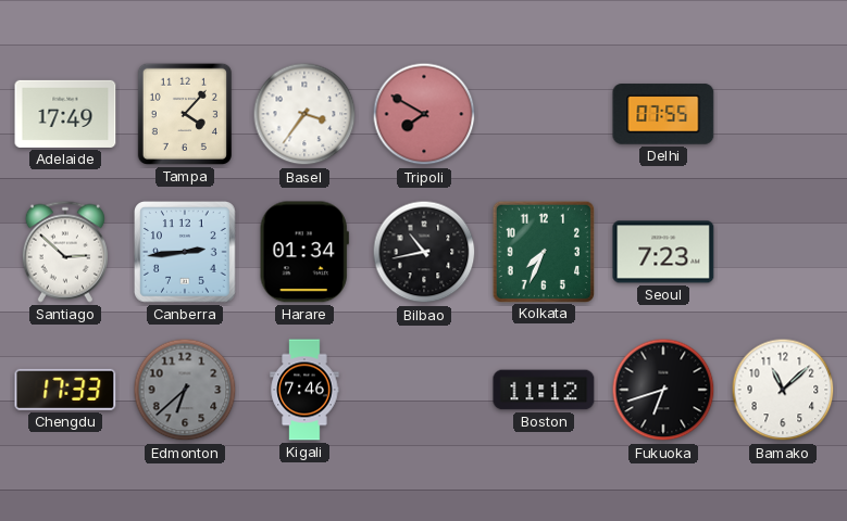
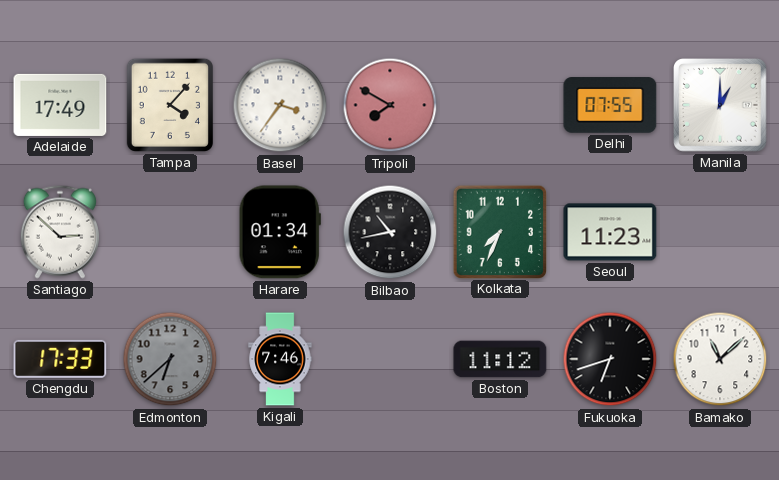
Manila: none -> 1:00
Canberra: 2:44 -> none
Seoul: 7:23 -> 11:23
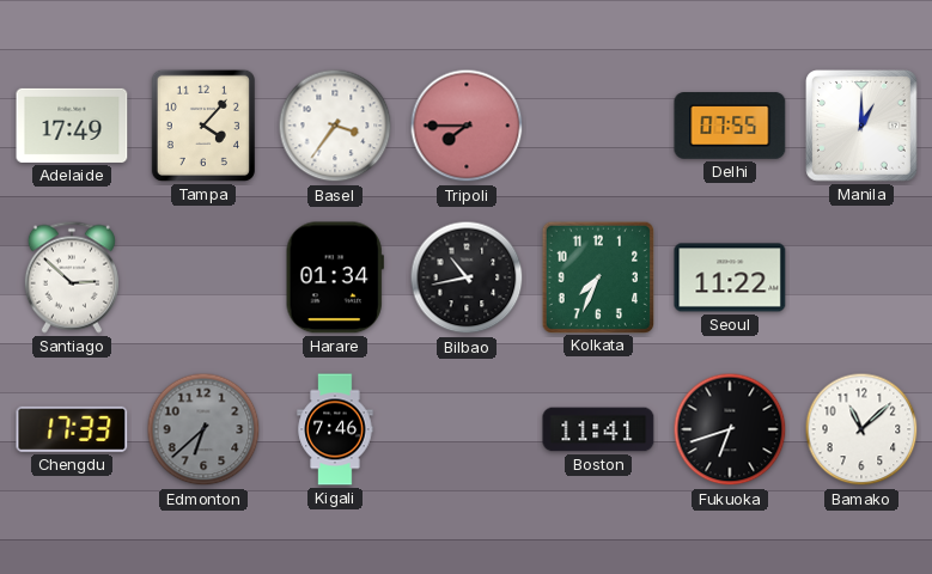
Tripoli: 7:50 -> 7:45
Seoul: 11:23 -> 11:22
Boston: 11:12 -> 11:41
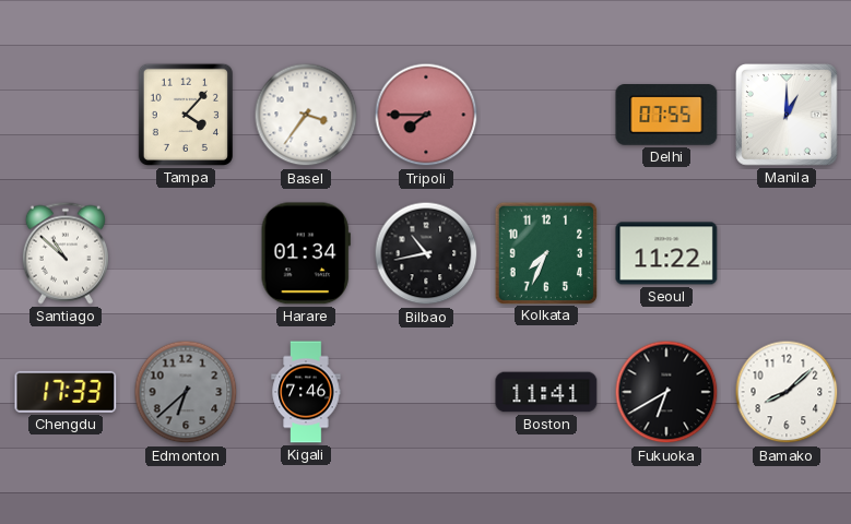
Adelaide: 17:49 -> none
Santiago: 2:52 -> 10:52
Fukuoka: 6:42 -> 6:40
Bamako: 11:08 -> 8:08
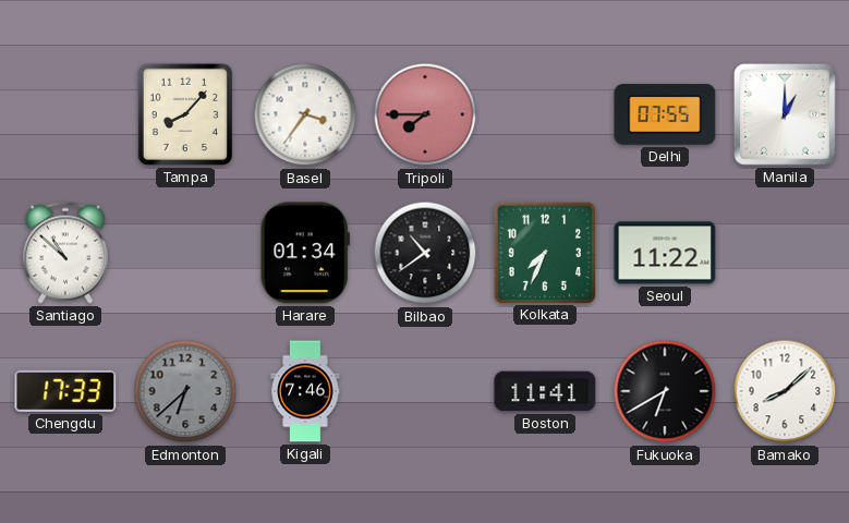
Tampa: 4:07 -> 8:07
Bilbao: 10:43 -> 10:39
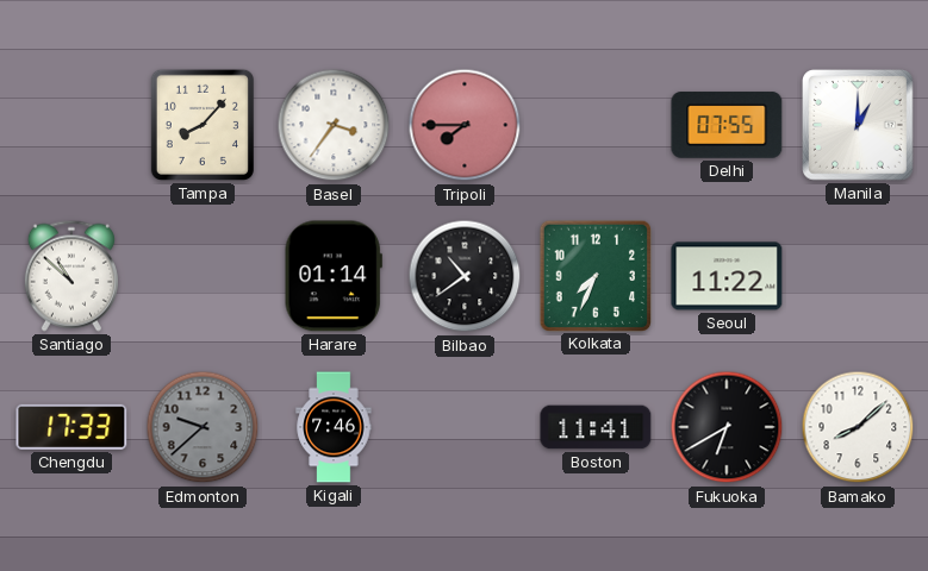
Harare: 01:34 -> 01:14
Edmonton: 6:38 -> 9:38
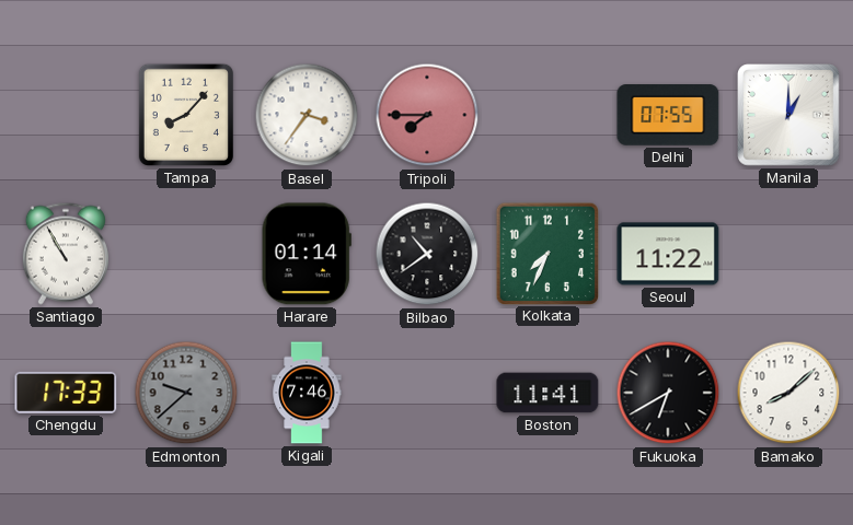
Santiago: 10:52 -> 10:55
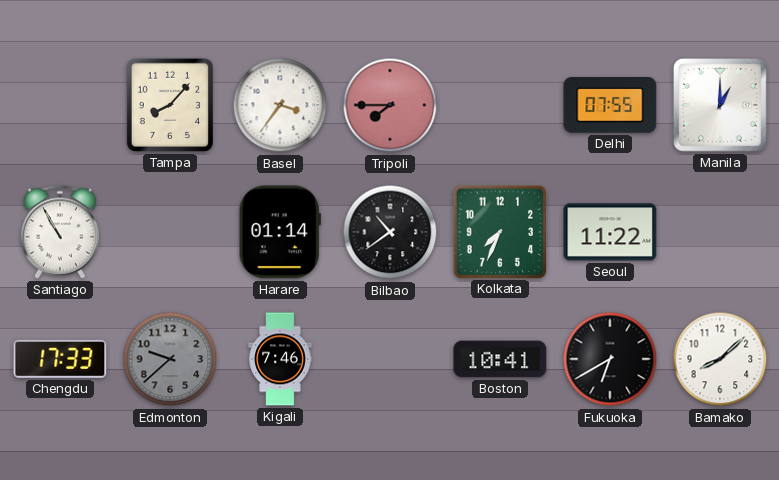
Boston: 11:41 -> 10:41
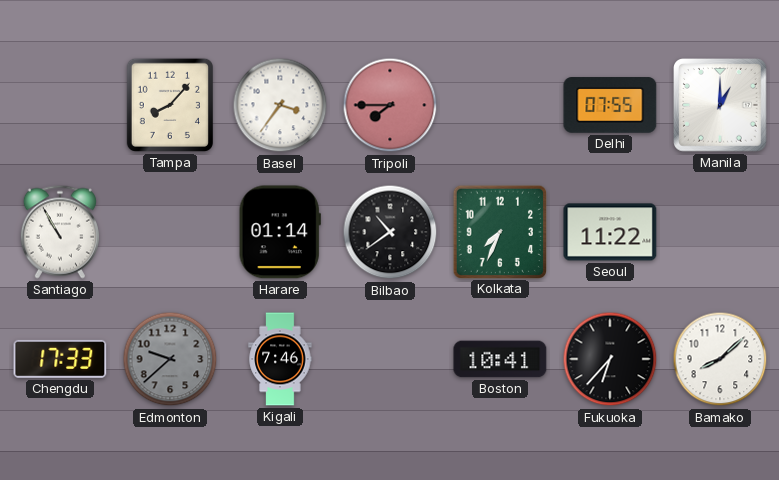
Fukuoka: 6:40 -> 6:37
